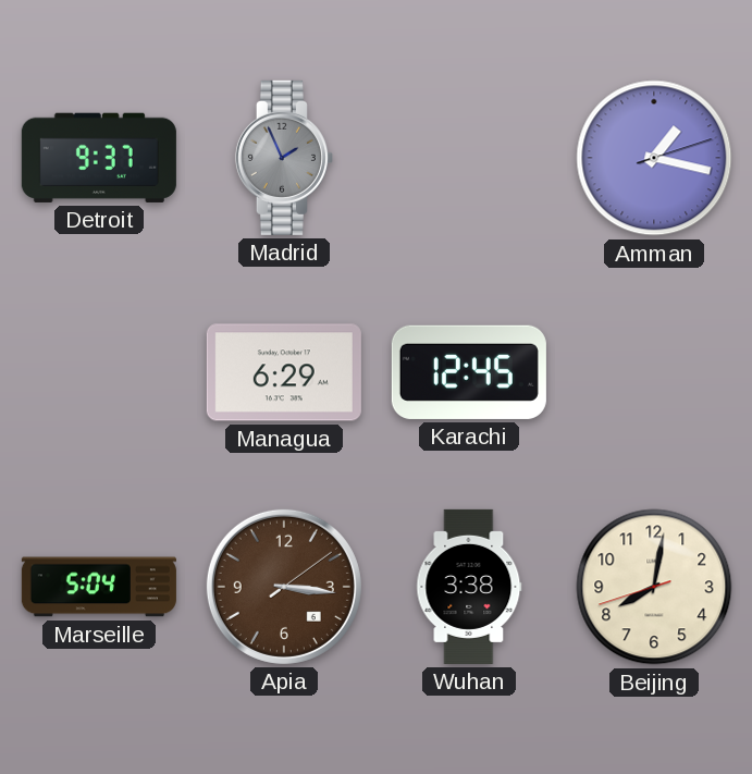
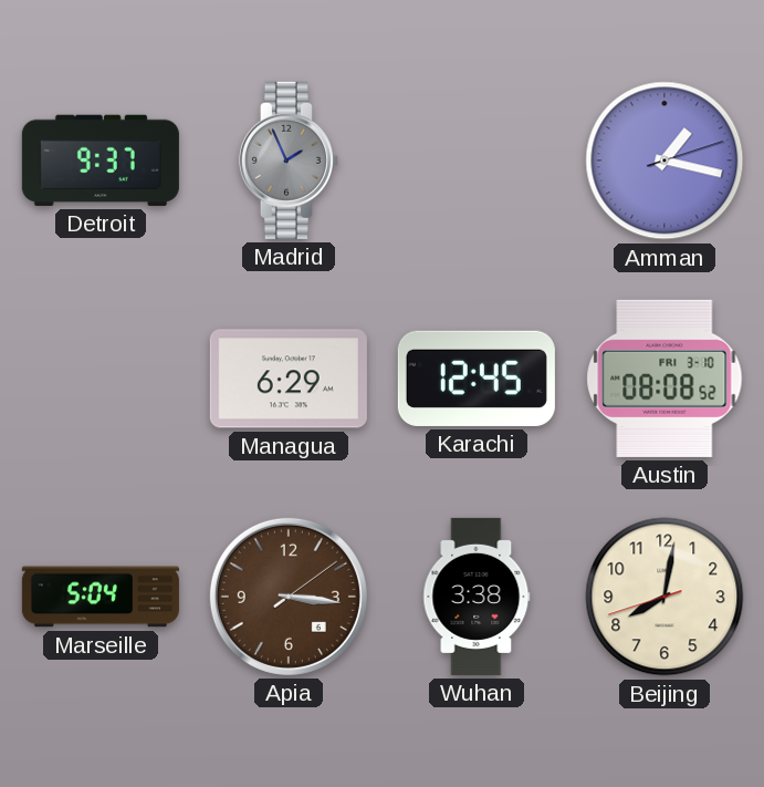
Austin: none -> 08:08
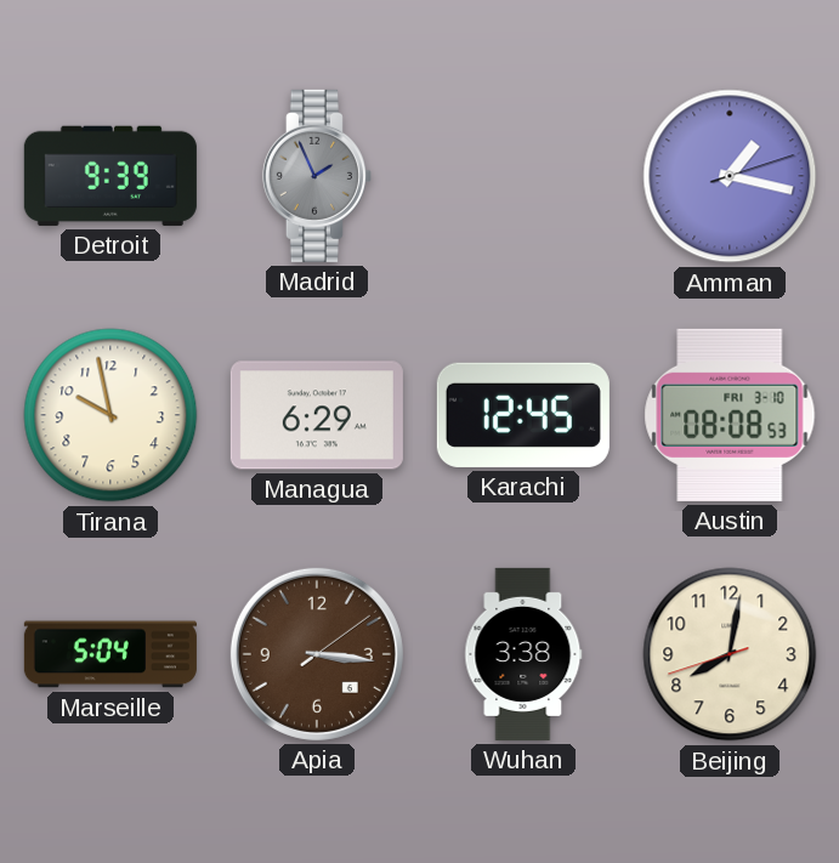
Detroit: 9:37 -> 9:39
Tirana: none -> 9:58
Austin: 08:08:52 -> 08:08:53
